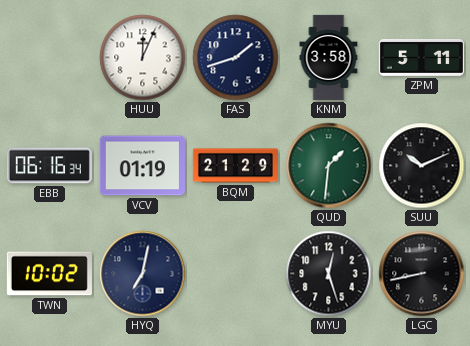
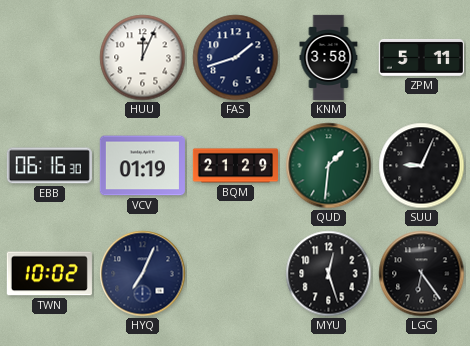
EBB: 06:16:34 -> 06:16:30
SUU: 10:11 -> 9:04
HYQ: 7:02 -> 7:04
LGC: 8:43 -> 6:24
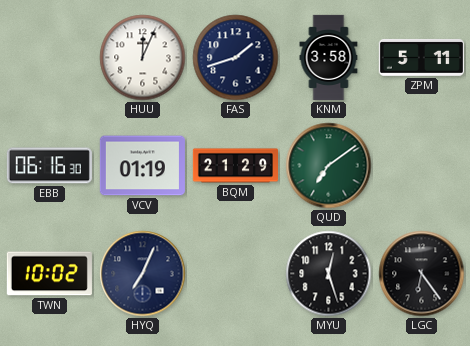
QUD: 1:31 -> 7:09
SUU: 9:04 -> none
